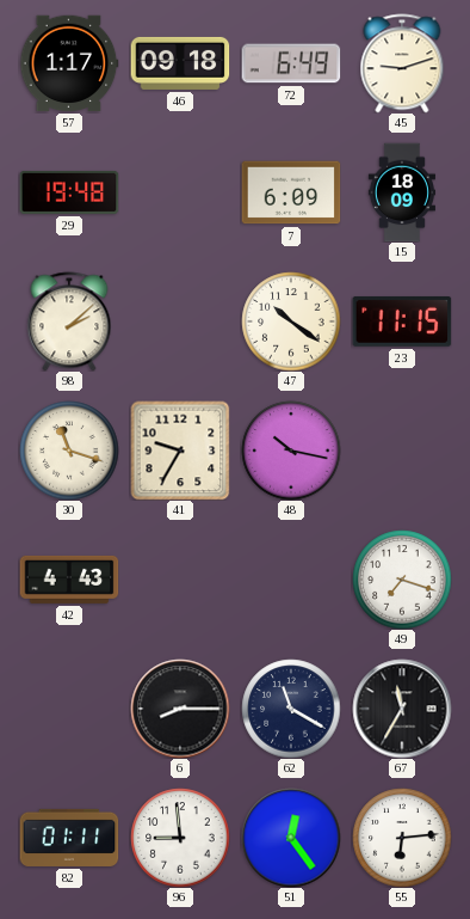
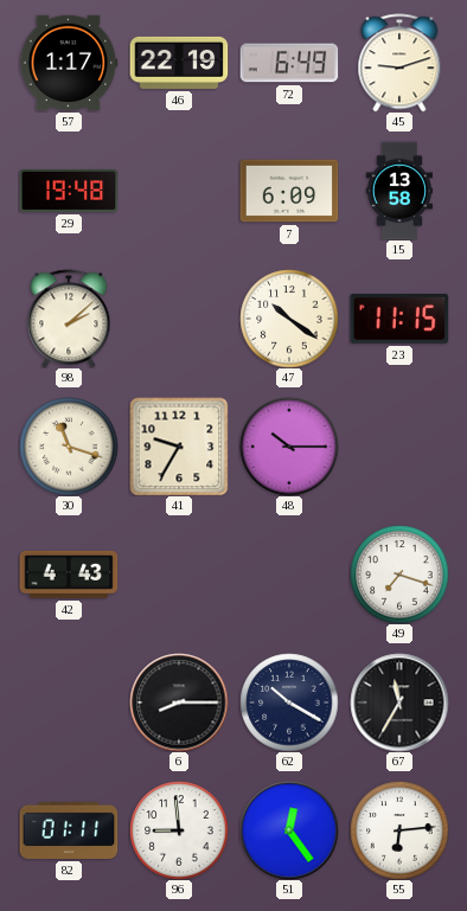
46: 09:18 -> 22:19
15: 18:09 -> 13:58
48: 10:17 -> 10:15
62: 11:20 -> 10:20
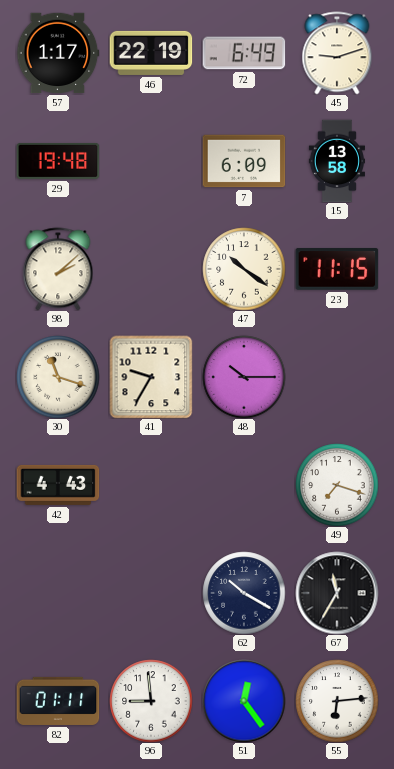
6: 8:15 -> none
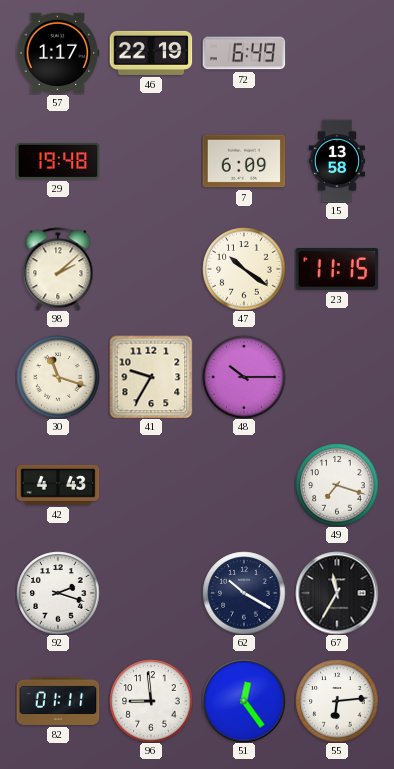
45: 9:12 -> none
92: none -> 2:18
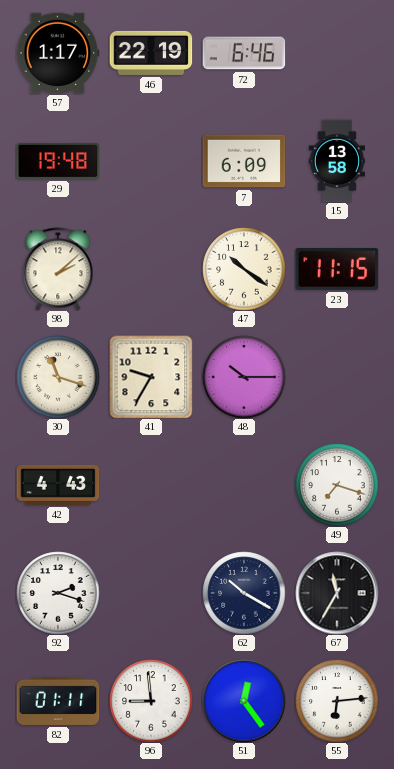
72: 6:49 -> 6:46
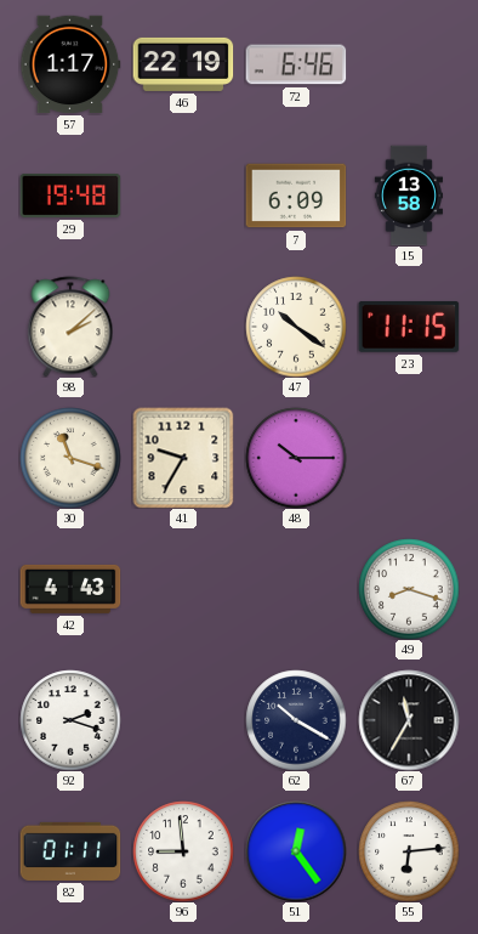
49: 7:18 -> 8:18
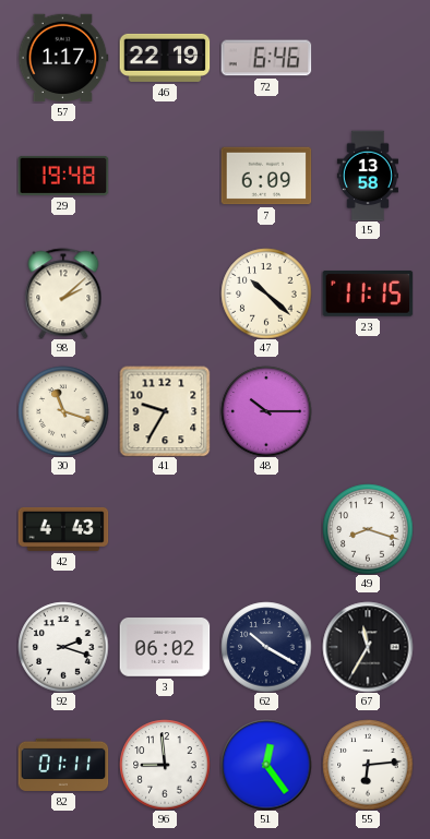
47: 10:21 -> 10:22
3: none -> 06:02
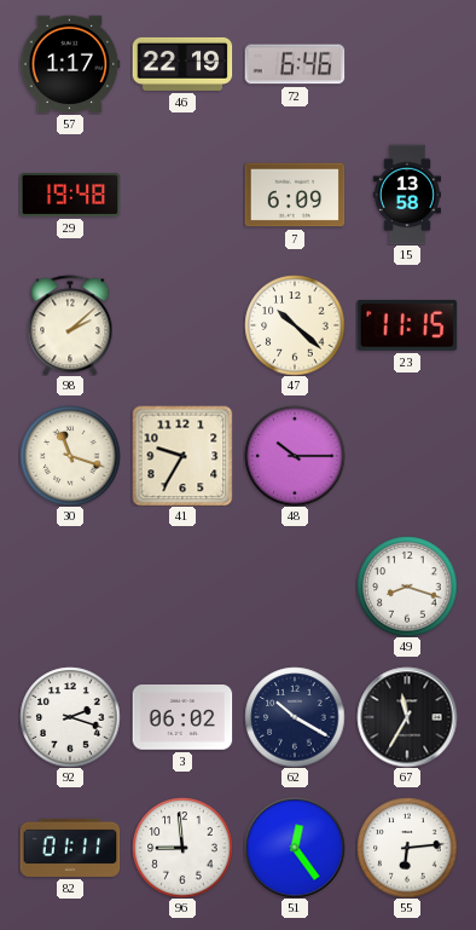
42: 4:43 -> none
